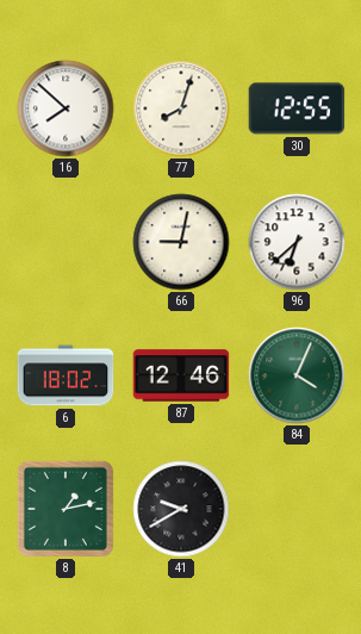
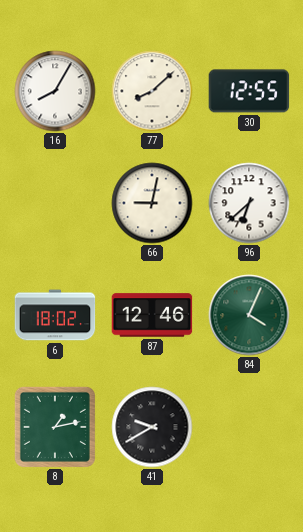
16: 7:52 -> 8:05
77: 8:03 -> 8:08
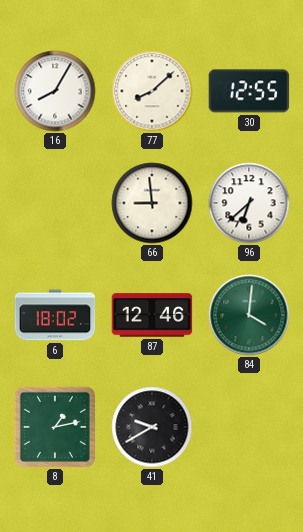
66: 9:02 -> 8:59
84: 4:04 -> 4:01
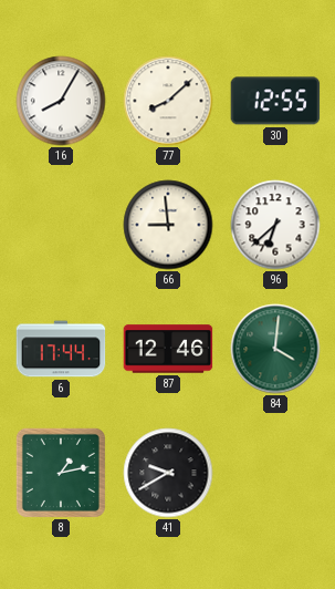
6: 18:02 -> 17:44
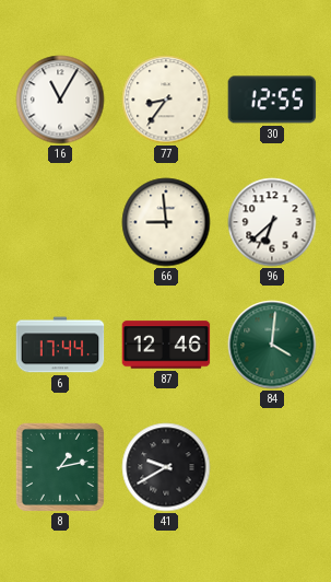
16: 8:05 -> 11:05
77: 8:08 -> 8:36
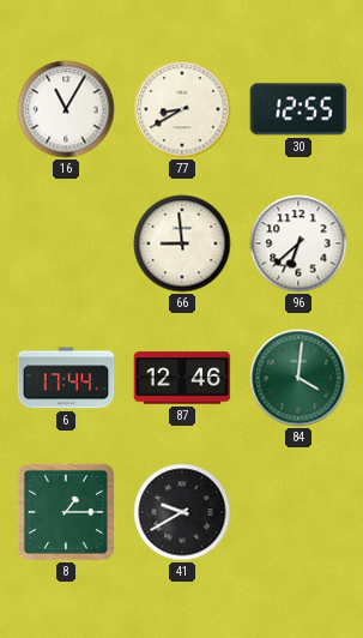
77: 8:36 -> 8:40
8: 1:13 -> 1:15
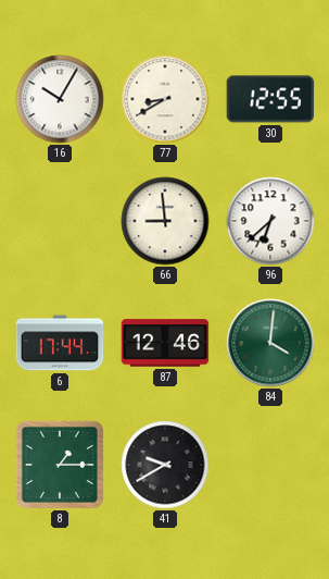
16: 11:05 -> 10:05
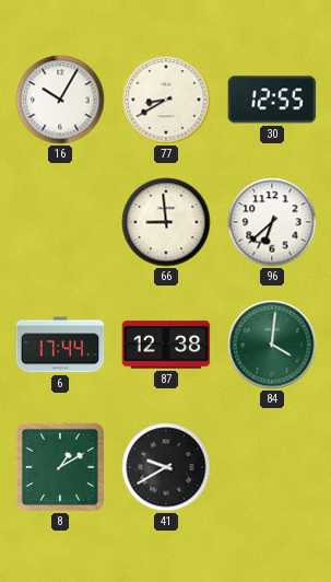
87: 12:46 -> 12:38
8: 1:15 -> 1:10
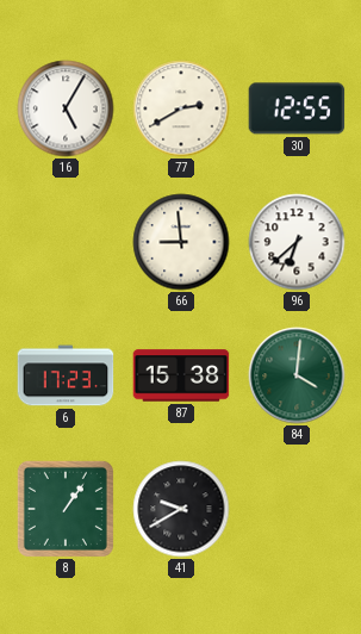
16: 10:05 -> 5:05
77: 8:40 -> 2:40
6: 17:44 -> 17:23
87: 12:38 -> 15:38
8: 1:10 -> 1:06
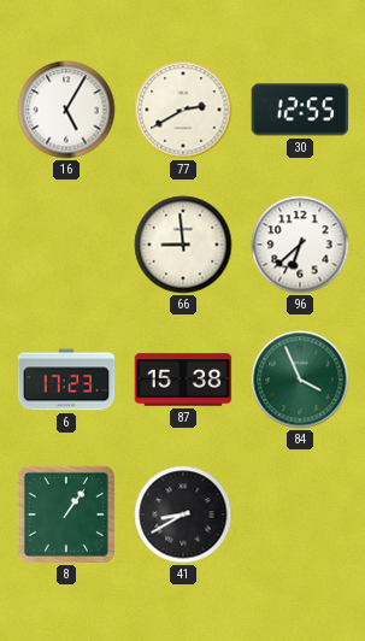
84: 4:01 -> 3:56
41: 9:40 -> 8:40
